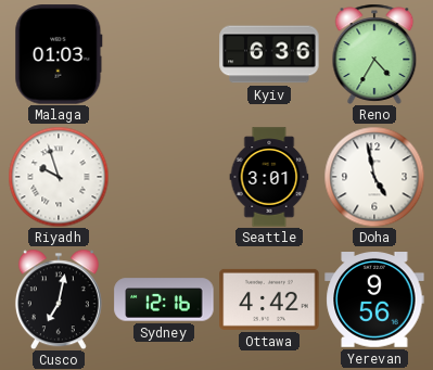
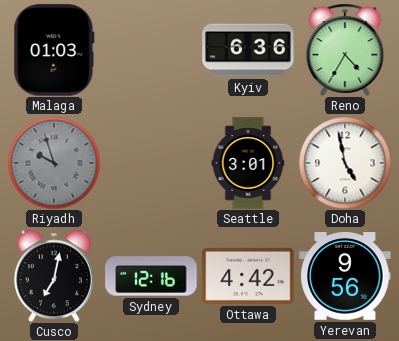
Riyadh dial: white -> grey
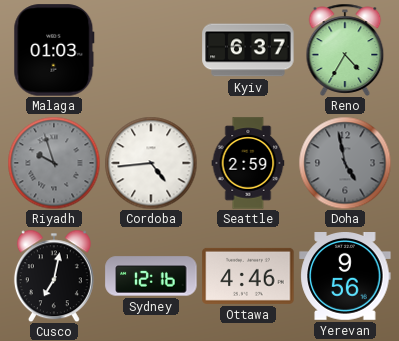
Kyiv: 6:36 -> 6:37
Cordoba: none -> 4:44
Seattle: 3:01 -> 2:59
Doha dial: white -> grey
Ottawa: 4:42 -> 4:46
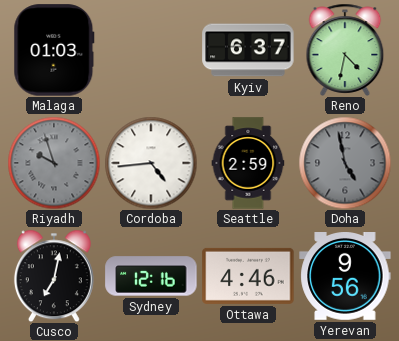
Reno: 4:35 -> 4:32
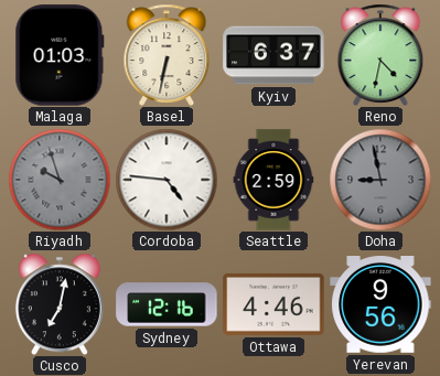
Basel: none -> 6:32
Cordoba: 4:44 -> 4:46
Doha: 4:58 -> 8:58
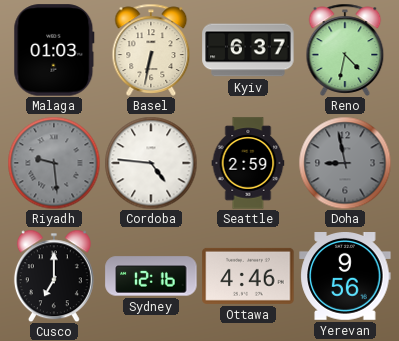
Riyadh: 9:57 -> 9:29
Cusco: 7:02 -> 7:00
